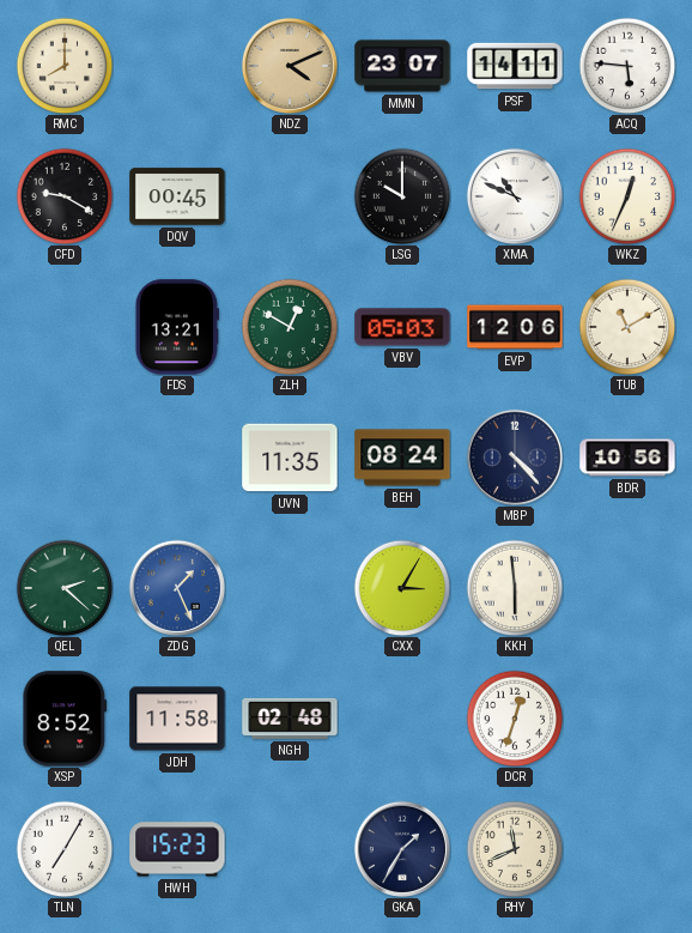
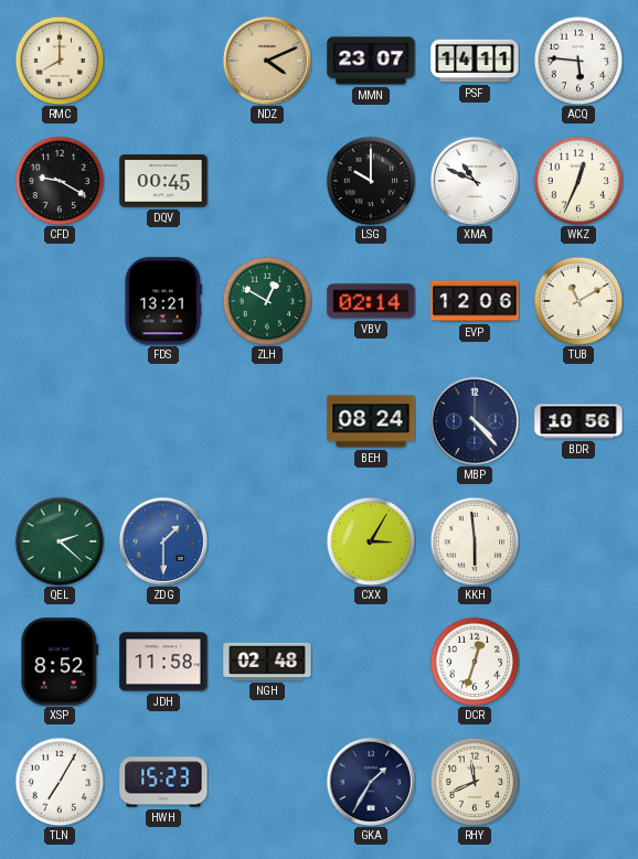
VBV: 05:03 -> 02:14
UVN: 11:35 -> none
ZDG: 1:26 -> 1:30
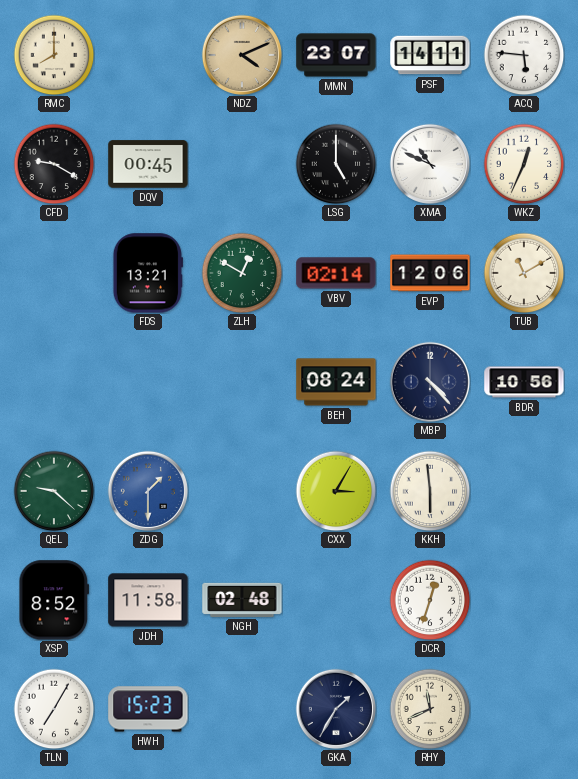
LSG: 10:00 -> 5:00
QEL: 2:22 -> 9:22
